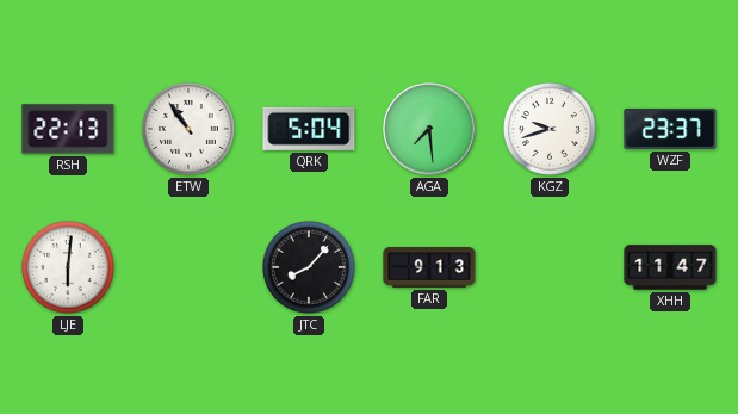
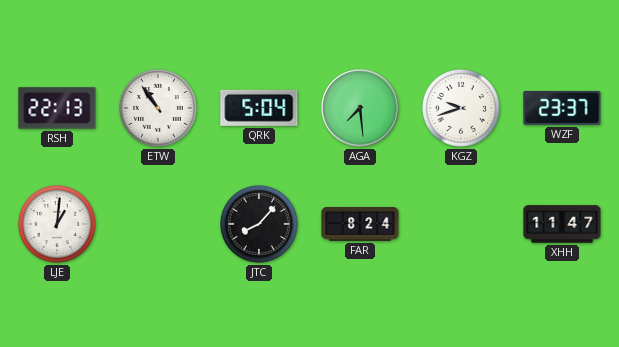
LJE: 6:01 -> 1:01
FAR: 9:13 -> 8:24
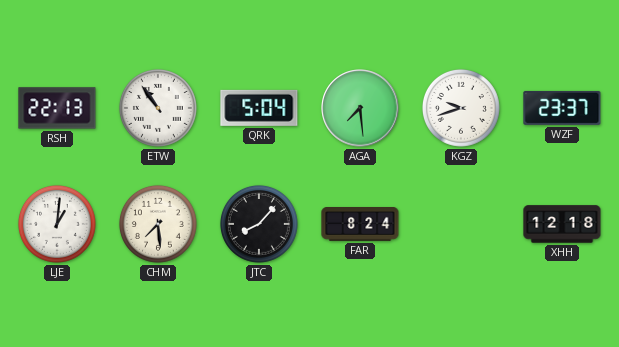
CHM: none -> 7:29
XHH: 11:47 -> 12:18
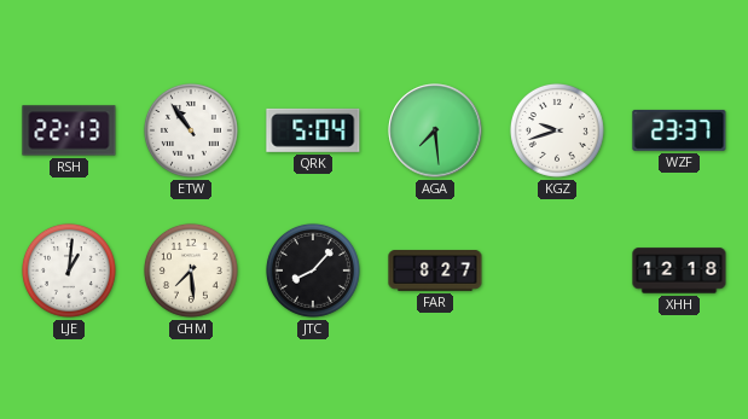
FAR: 8:24 -> 8:27
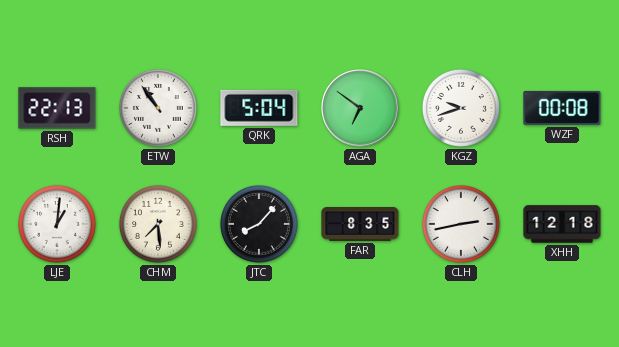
AGA: 7:29 -> 6:51
WZF: 23:37 -> 00:08
FAR: 8:27 -> 8:35
CLH: none -> 2:43
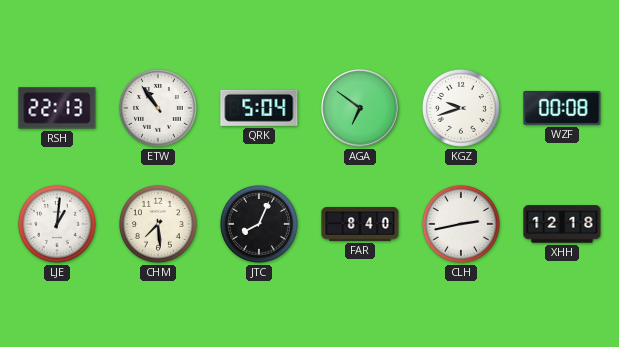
JTC: 8:07 -> 8:04
FAR: 8:35 -> 8:40
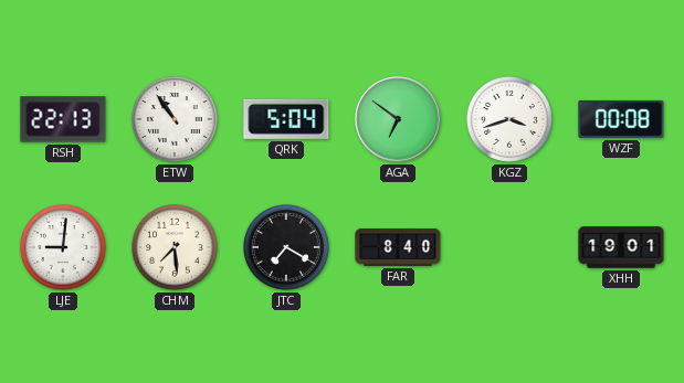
KGZ: 9:42 -> 3:42
LJE: 1:01 -> 9:01
JTC: 8:04 -> 7:20
CLH: 2:43 -> none
XHH: 12:18 -> 19:01
